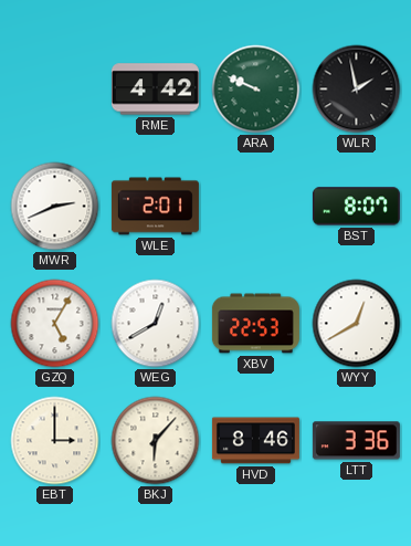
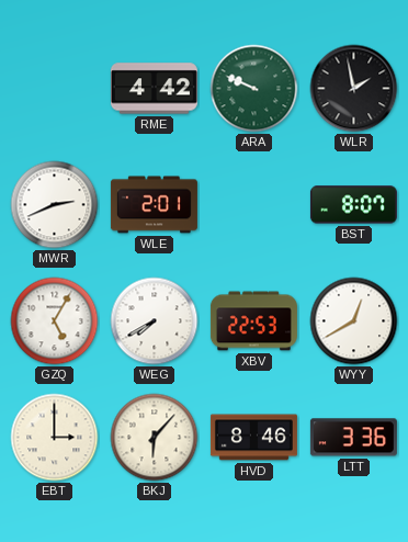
WEG: 12:40 -> 7:40
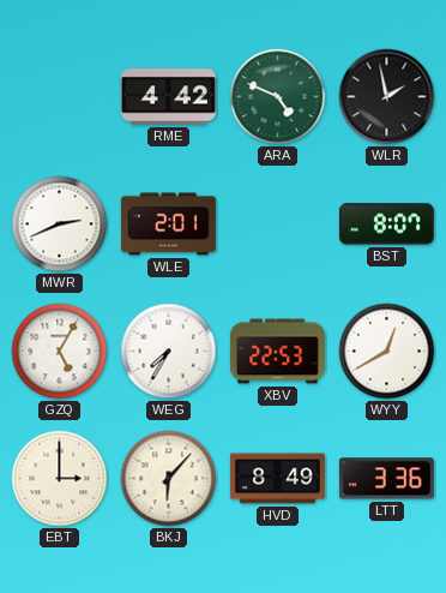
ARA: 9:49 -> 4:49
WEG: 7:40 -> 7:35
HVD: 8:46 -> 8:49
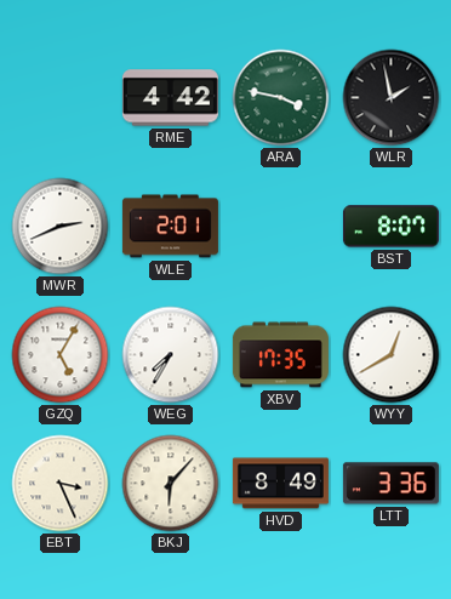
ARA: 4:49 -> 3:47
XBV: 22:53 -> 17:35
EBT: 3:00 -> 3:26
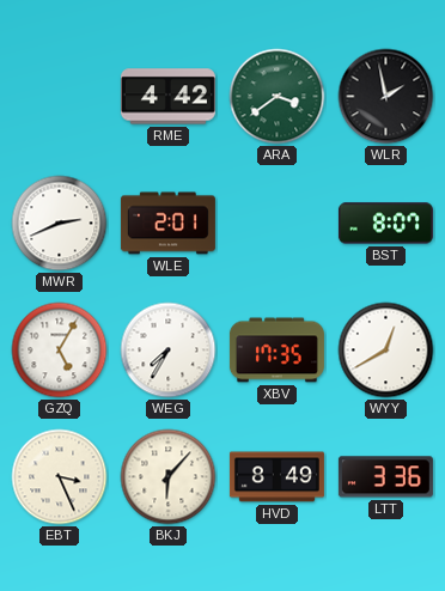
ARA: 3:47 -> 3:39
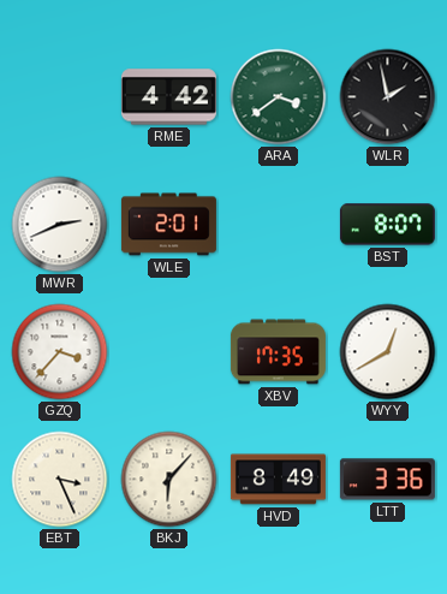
GZQ: 5:05 -> 3:37
WEG: 7:35 -> none
